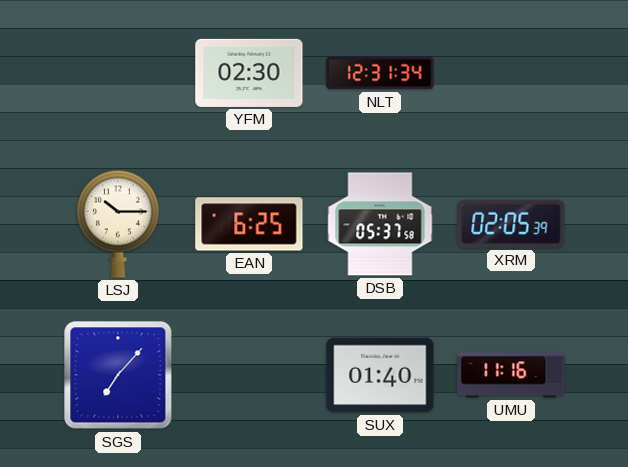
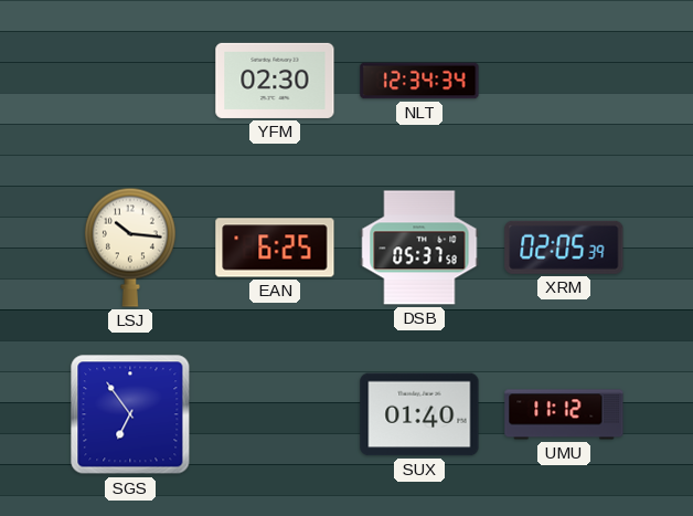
NLT: 12:31 -> 12:34
LSJ: 10:15 -> 10:16
SGS: 7:07 -> 6:54
UMU: 11:16 -> 11:12
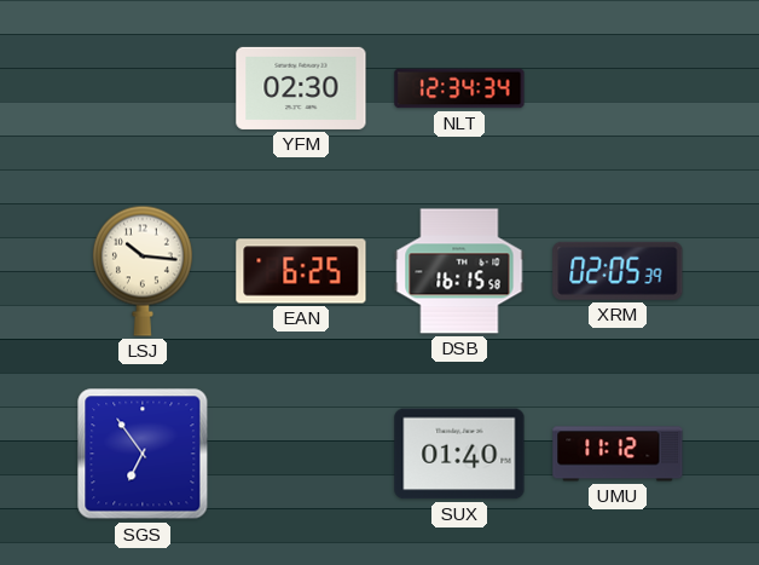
DSB: 05:37 -> 16:15
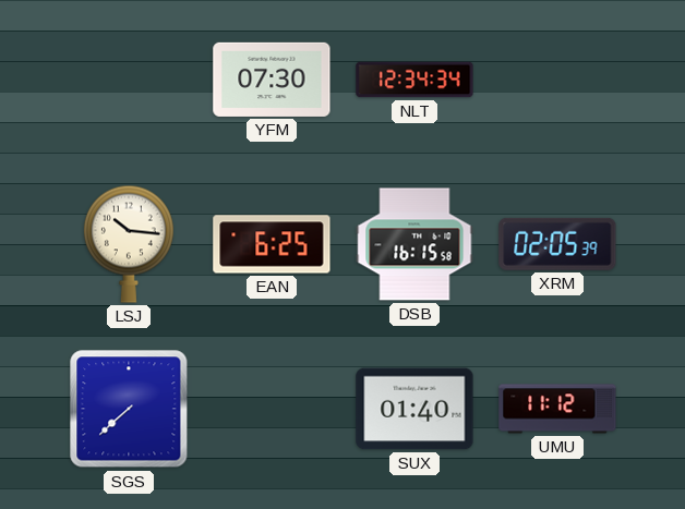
YFM: 02:30 -> 07:30
SGS: 6:54 -> 7:38
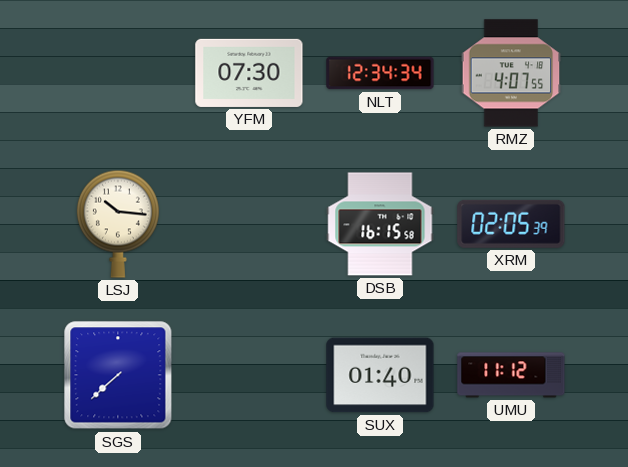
RMZ: none -> 4:07
EAN: 6:25 -> none
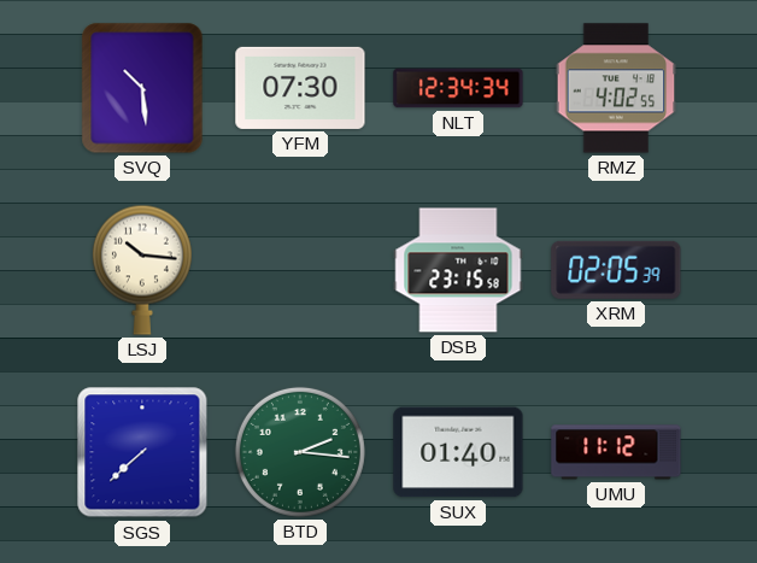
SVQ: none -> 10:29
RMZ: 4:07 -> 4:02
DSB: 16:15 -> 23:15
BTD: none -> 2:16
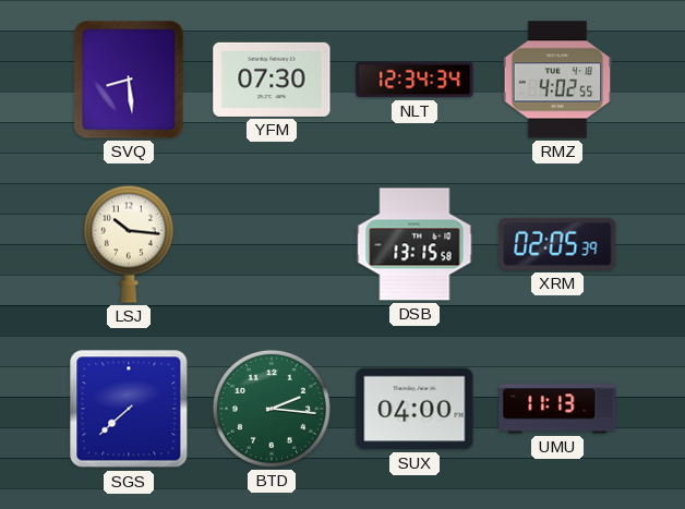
SVQ: 10:29 -> 8:29
DSB: 23:15 -> 13:15
SUX: 01:40 -> 04:00
UMU: 11:12 -> 11:13
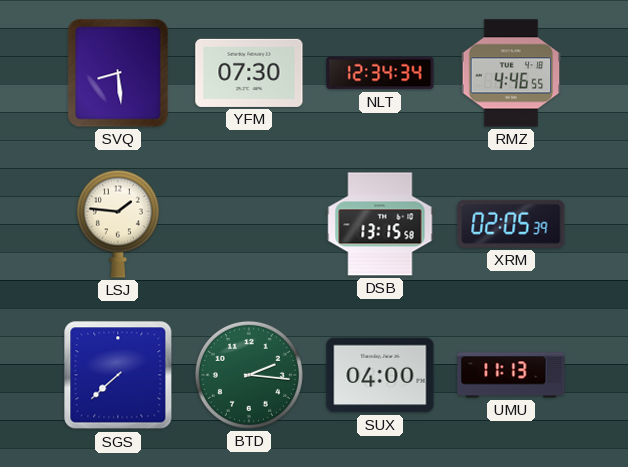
RMZ: 4:02 -> 4:46
LSJ: 10:16 -> 1:46
